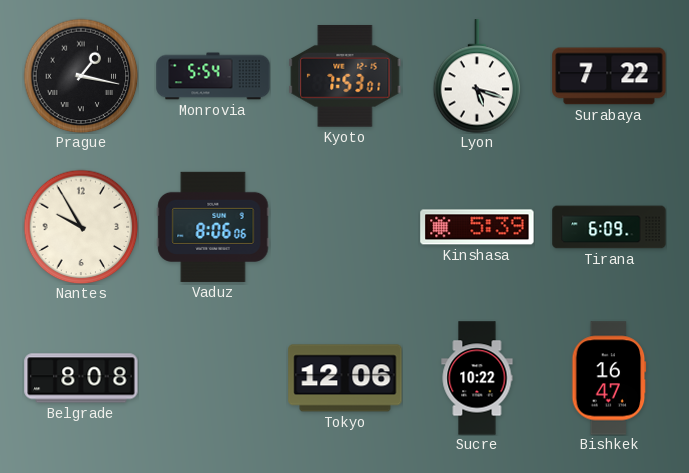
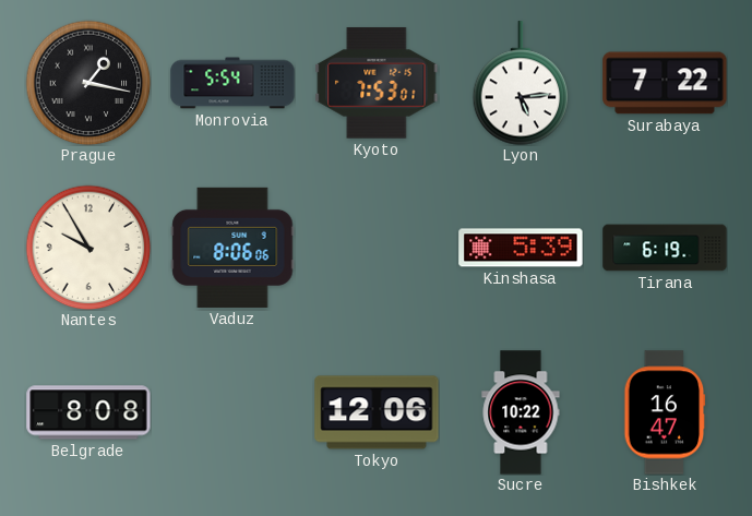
Lyon: 5:18 -> 5:14
Tirana: 6:09 -> 6:19
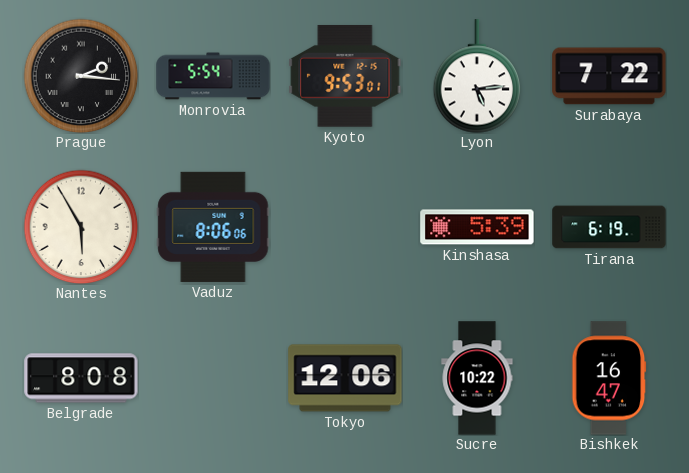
Prague: 1:17 -> 2:16
Kyoto: 7:53 -> 9:53
Nantes: 9:55 -> 5:55
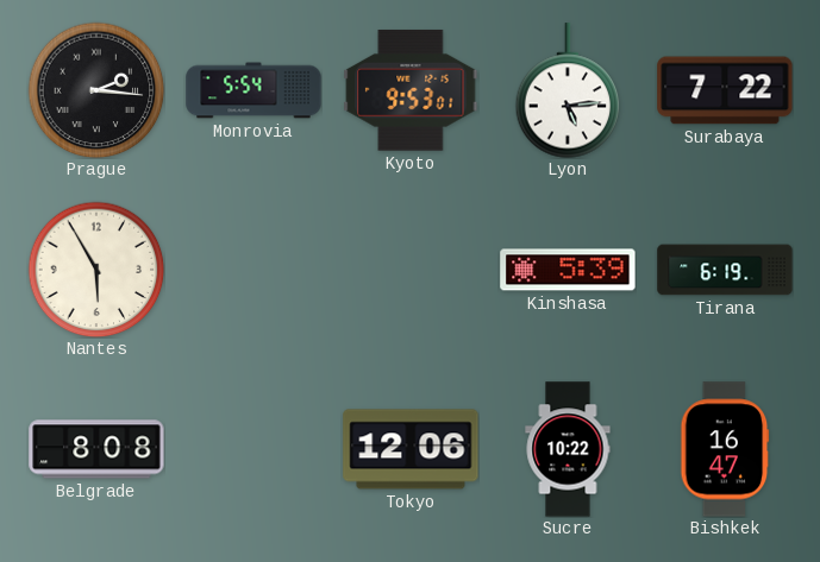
Vaduz: 8:06 -> none
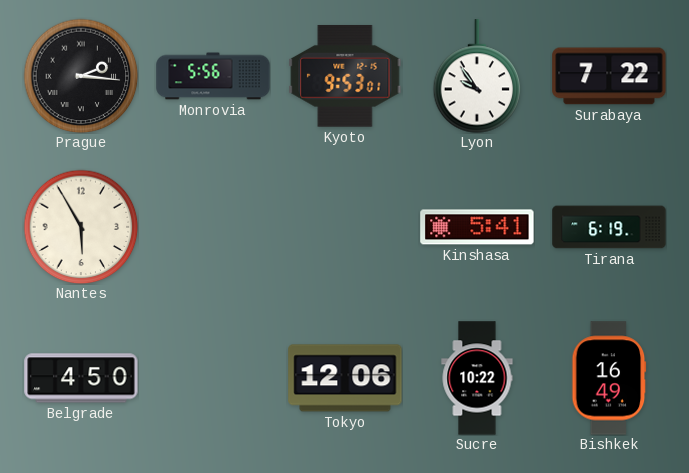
Monrovia: 5:54 -> 5:56
Lyon: 5:14 -> 9:54
Kinshasa: 5:39 -> 5:41
Belgrade: 8:08 -> 4:50
Bishkek: 16:47 -> 16:49
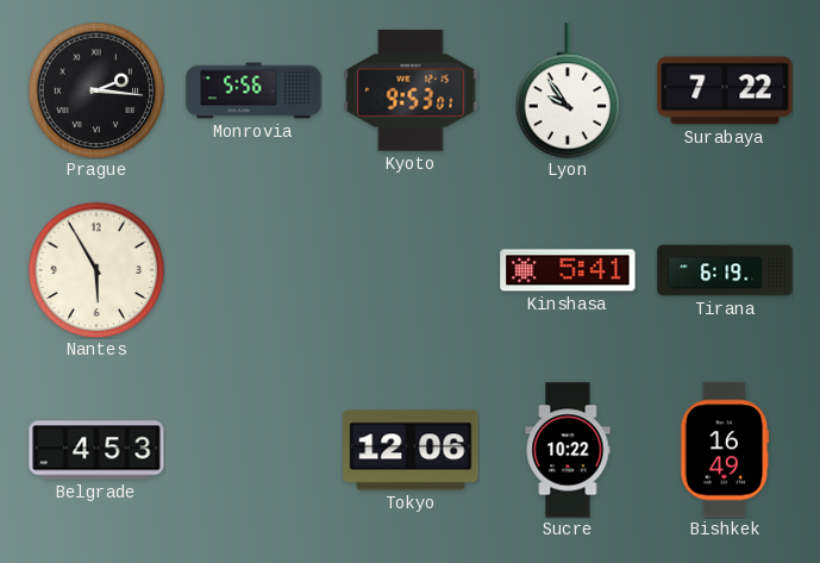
Belgrade: 4:50 -> 4:53
